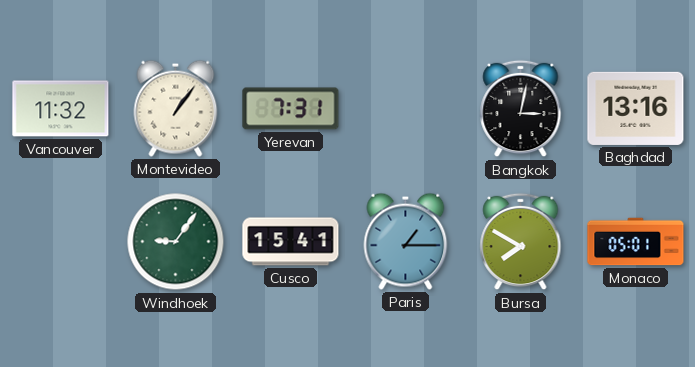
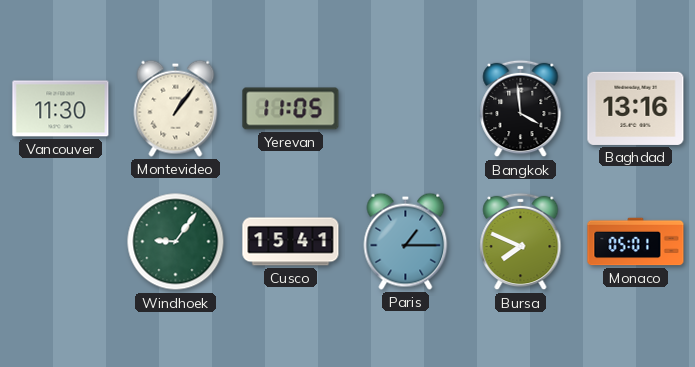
Vancouver: 11:32 -> 11:30
Yerevan: 7:31 -> 11:05
Bangkok: 3:02 -> 3:59
Bursa: 7:50 -> 7:49
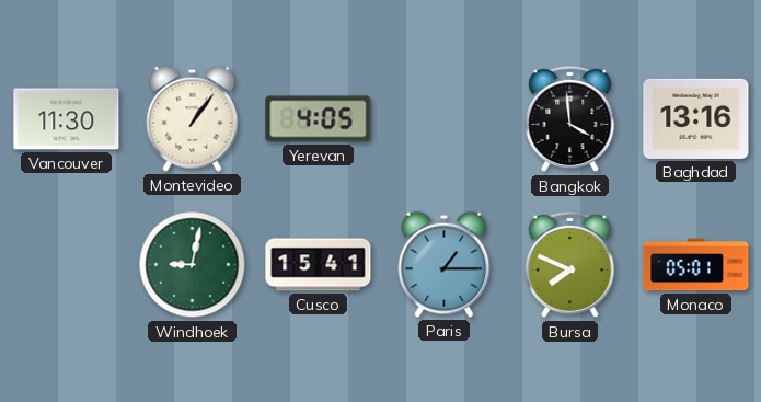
Yerevan: 11:05 -> 4:05
Windhoek: 9:06 -> 9:02
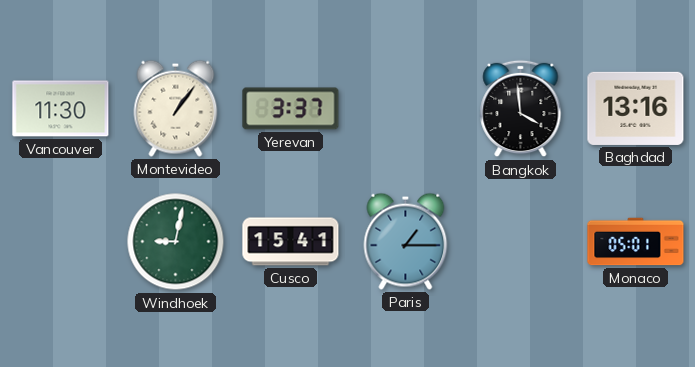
Yerevan: 4:05 -> 3:37
Bursa: 7:49 -> none
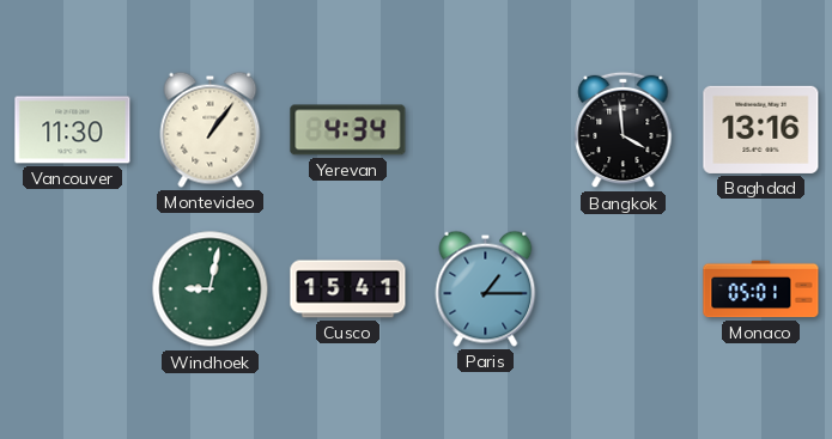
Yerevan: 3:37 -> 4:34
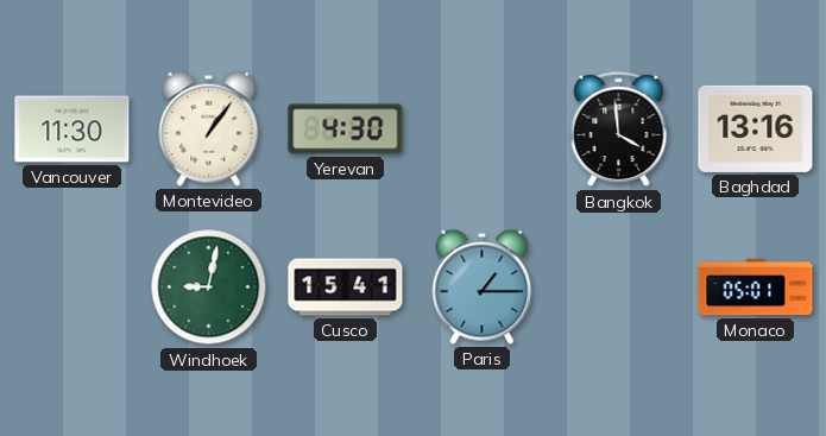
Yerevan: 4:34 -> 4:30
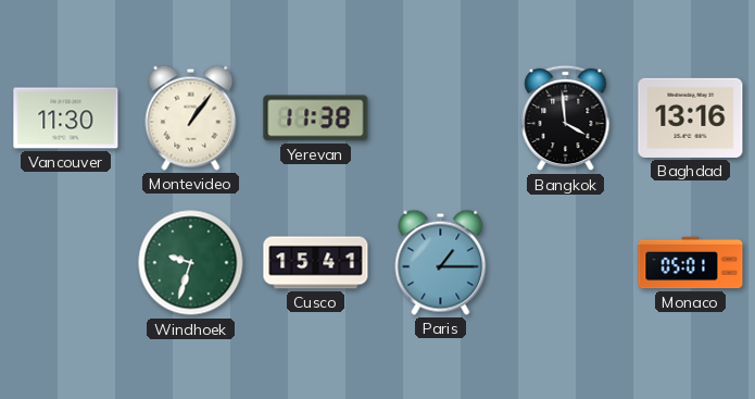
Yerevan: 4:30 -> 11:38
Windhoek: 9:02 -> 9:33
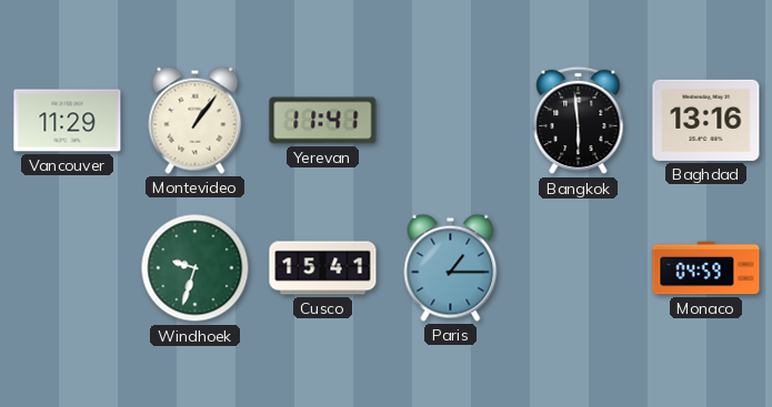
Vancouver: 11:30 -> 11:29
Yerevan: 11:38 -> 11:41
Bangkok: 3:59 -> 5:59
Monaco: 05:01 -> 04:59
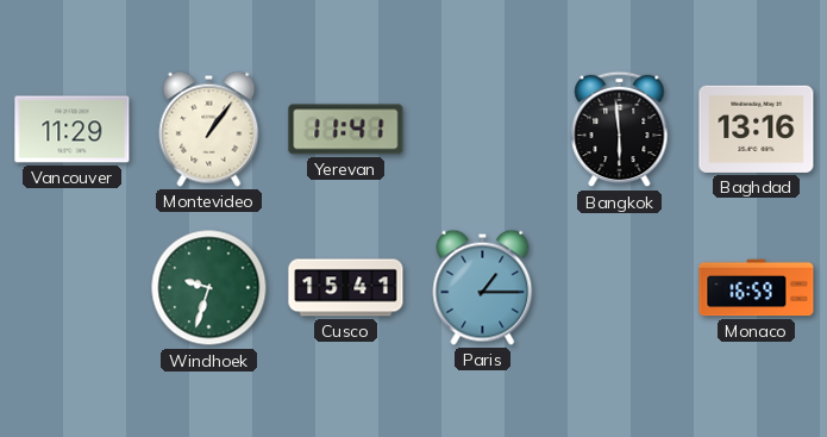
Monaco: 04:59 -> 16:59
